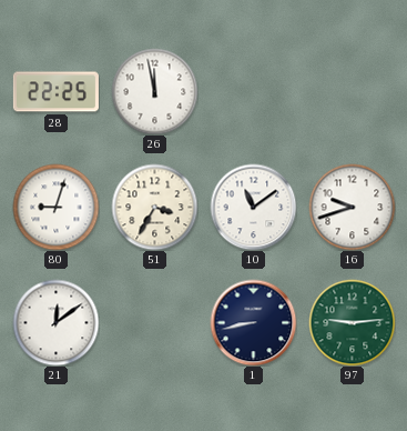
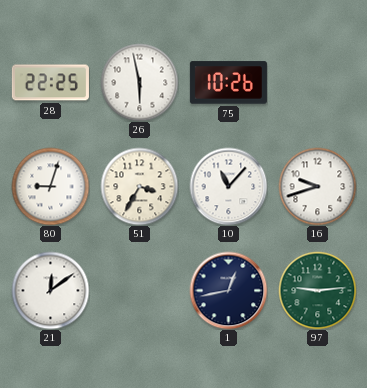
26: 11:58 -> 5:58
75: none -> 10:26
10: 11:09 -> 11:07
1: 8:43 -> 12:43
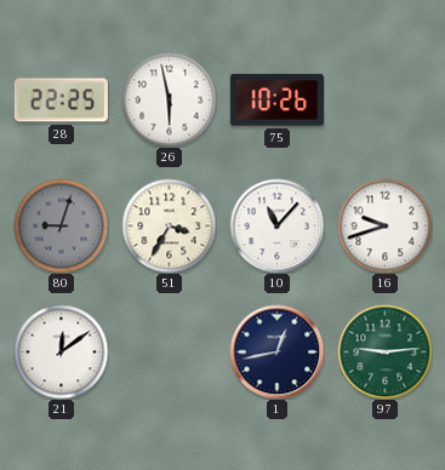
80 dial: white -> grey
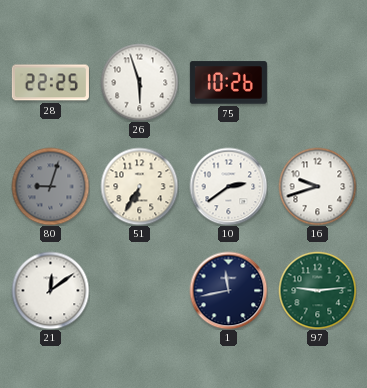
26: 5:58 -> 5:57
51: 3:35 -> 6:35
10: 11:07 -> 2:39
1: 12:43 -> 11:43
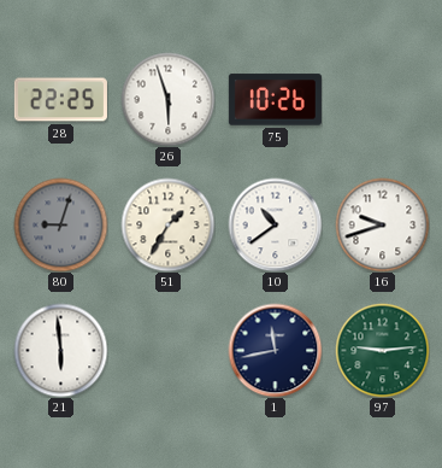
51: 6:35 -> 1:35
10: 2:39 -> 10:39
21: 12:09 -> 5:59
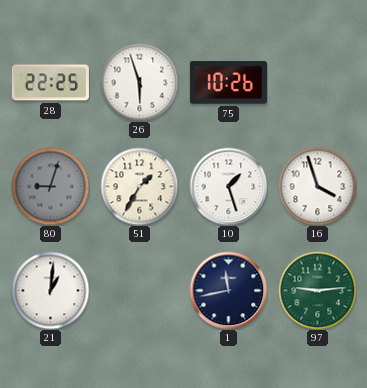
10: 10:39 -> 1:27
16: 9:42 -> 3:57
21: 5:59 -> 1:01
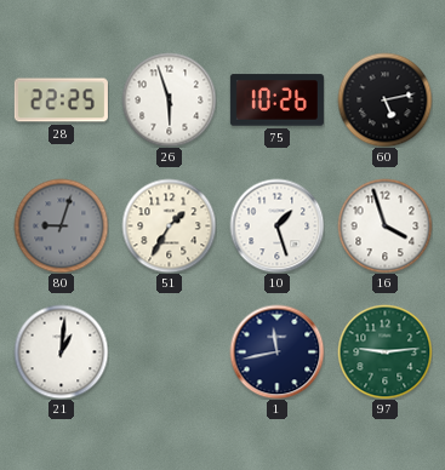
60: none -> 5:13
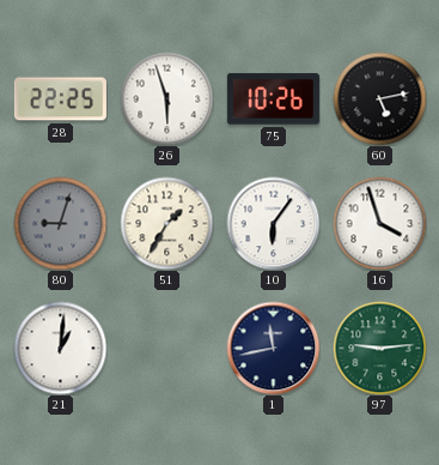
10: 1:27 -> 6:06
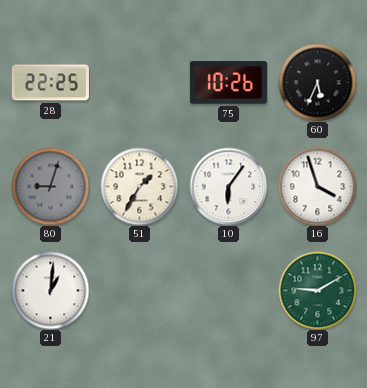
26: 5:57 -> none
60: 5:13 -> 5:34
1: 11:43 -> none
97: 9:14 -> 9:10
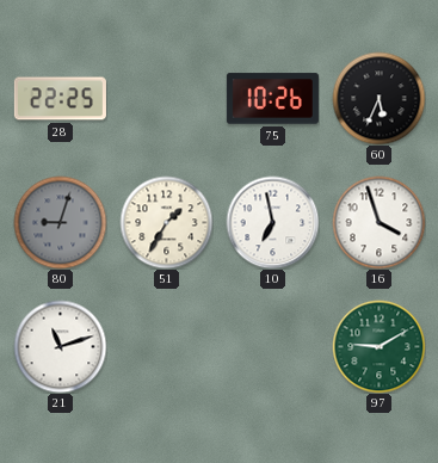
10: 6:06 -> 6:58
21: 1:01 -> 11:12
